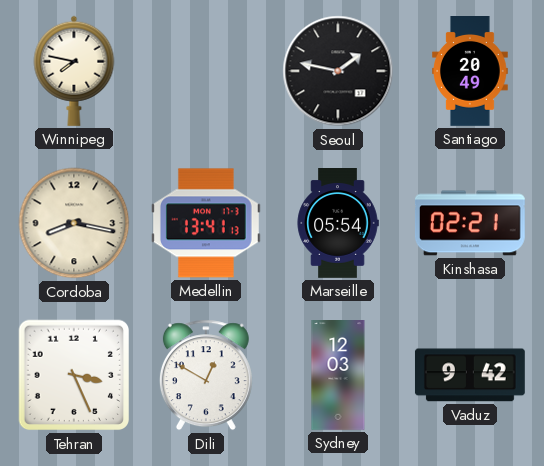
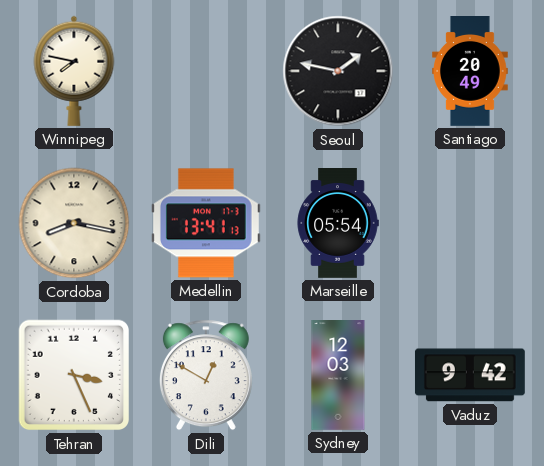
Kinshasa: 02:21 -> none
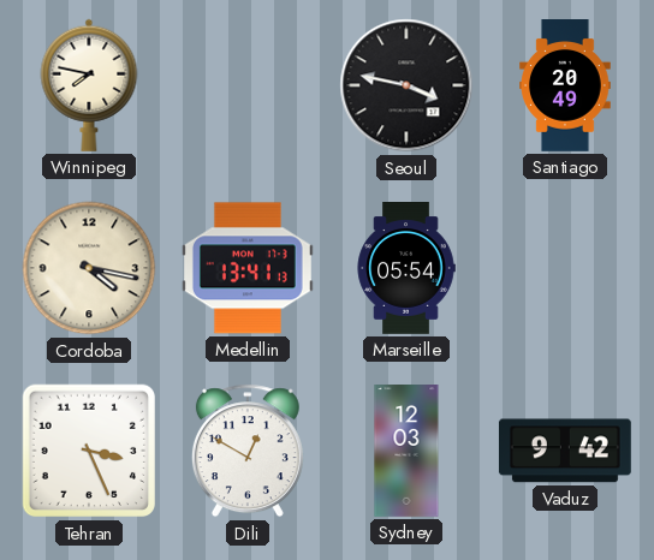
Seoul: 1:47 -> 3:47
Cordoba: 8:17 -> 4:17
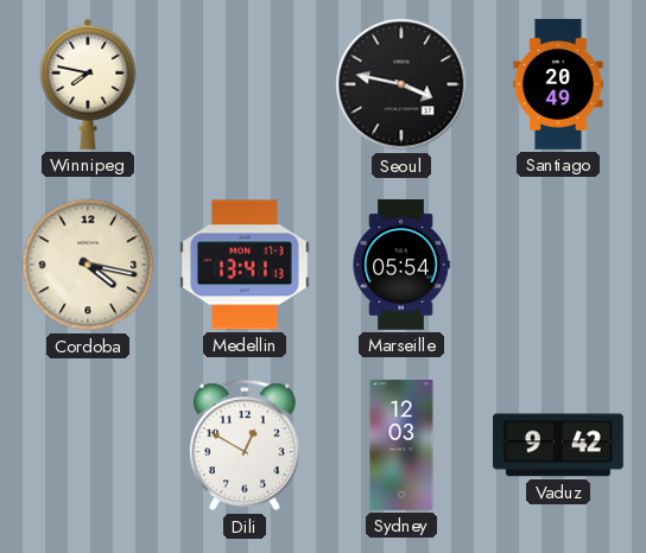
Tehran: 3:26 -> none
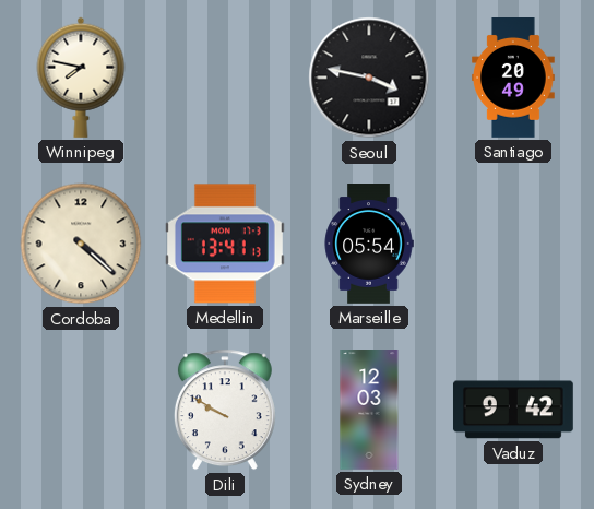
Cordoba: 4:17 -> 4:22
Dili: 12:50 -> 9:50
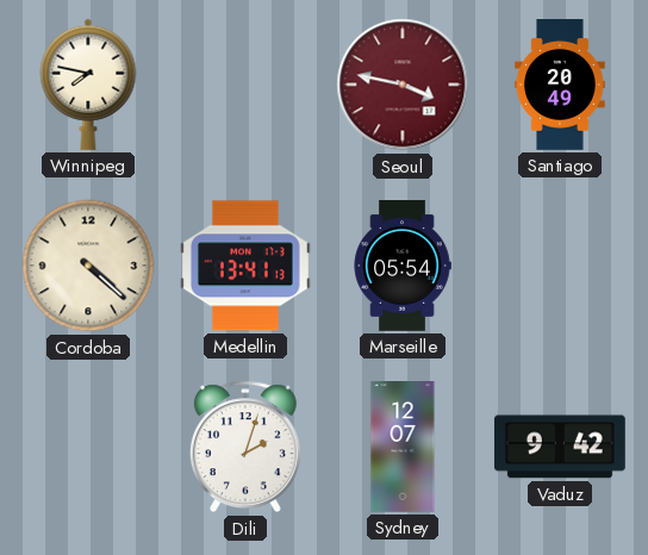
Seoul dial: black -> burgundy
Dili: 9:50 -> 2:03
Sydney: 12:03 -> 12:07
